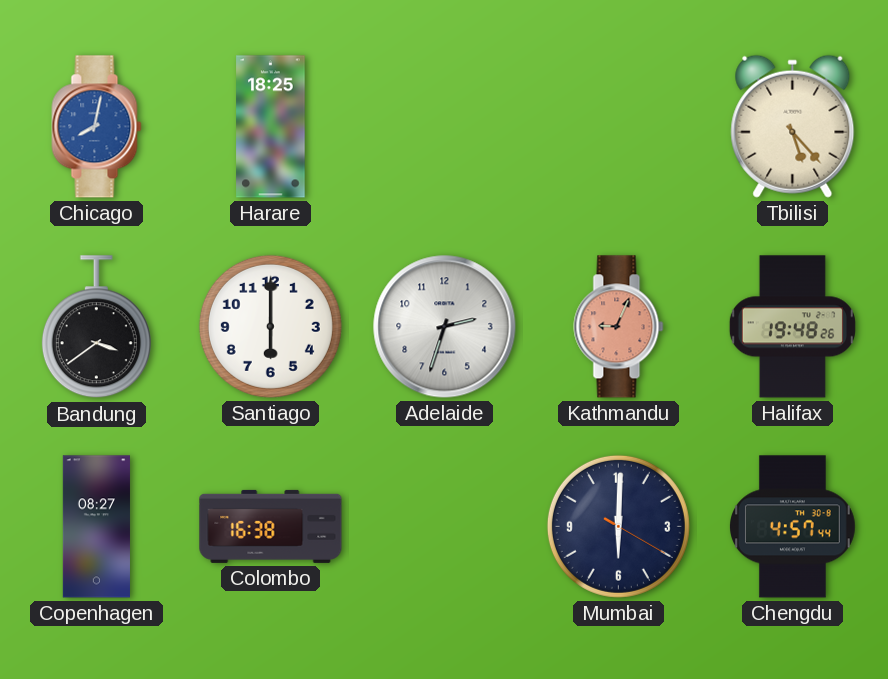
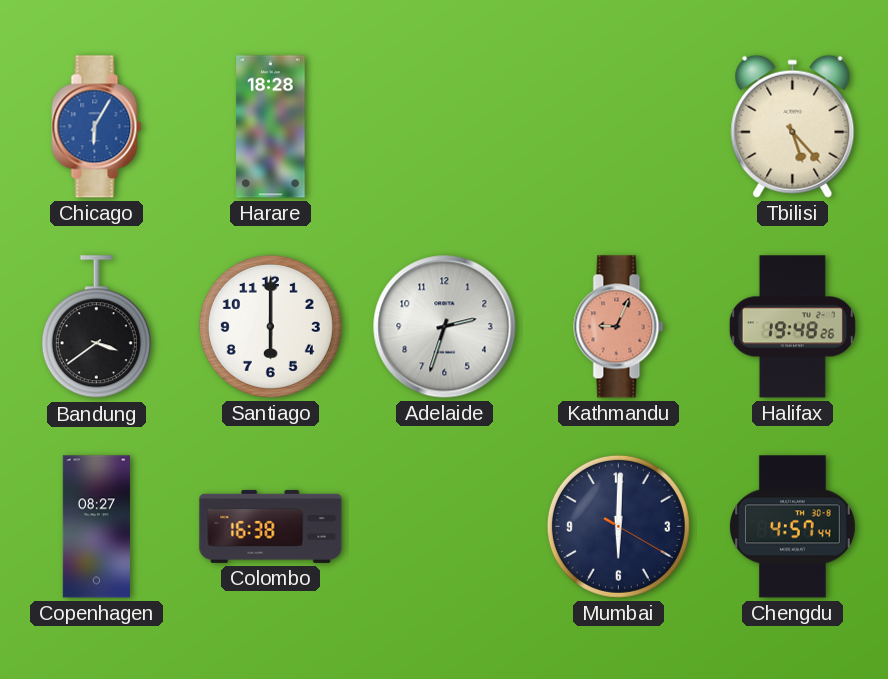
Chicago: 8:02 -> 6:05
Harare: 18:25 -> 18:28
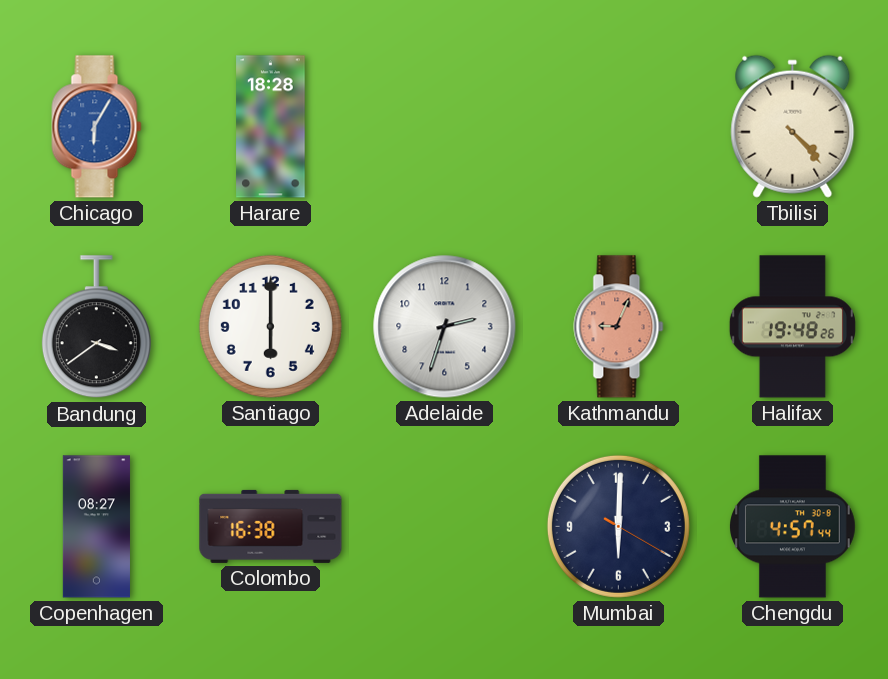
Tbilisi: 5:23 -> 4:23
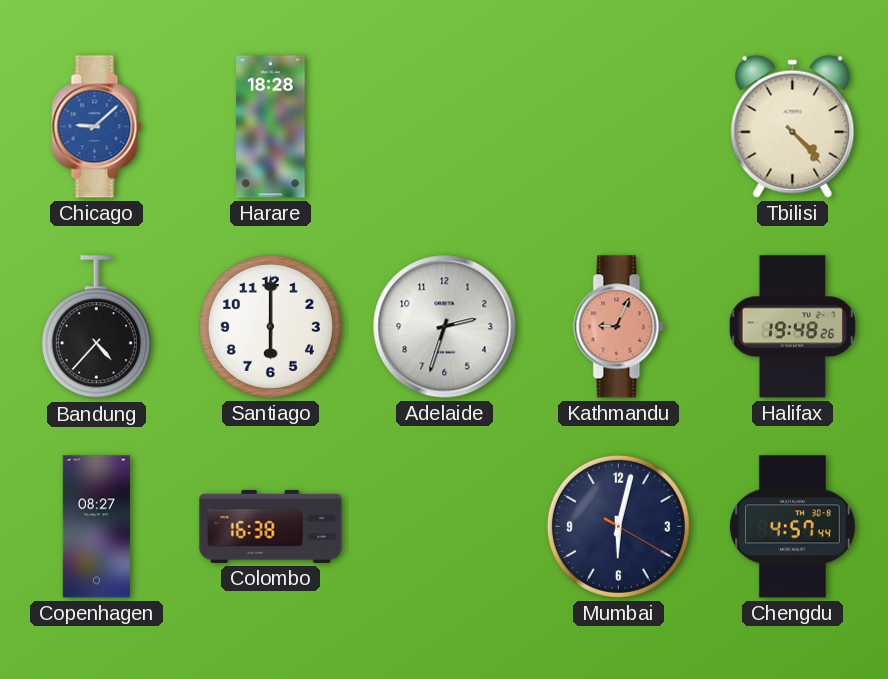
Chicago: 6:05 -> 9:08
Bandung: 3:39 -> 4:37
Mumbai: 6:00 -> 6:02
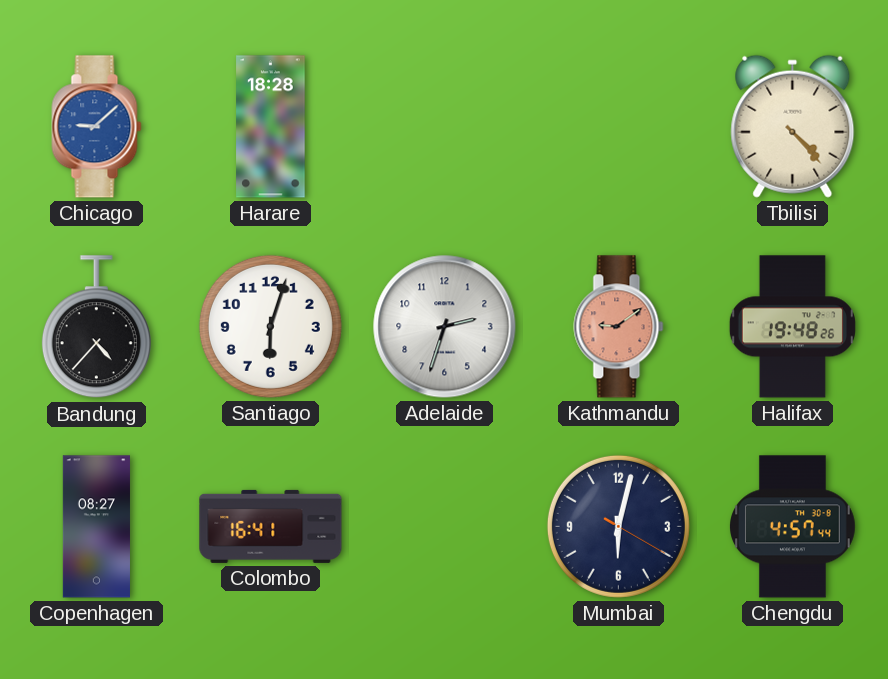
Santiago: 6:00 -> 6:03
Kathmandu: 9:04 -> 9:09
Colombo: 16:38 -> 16:41
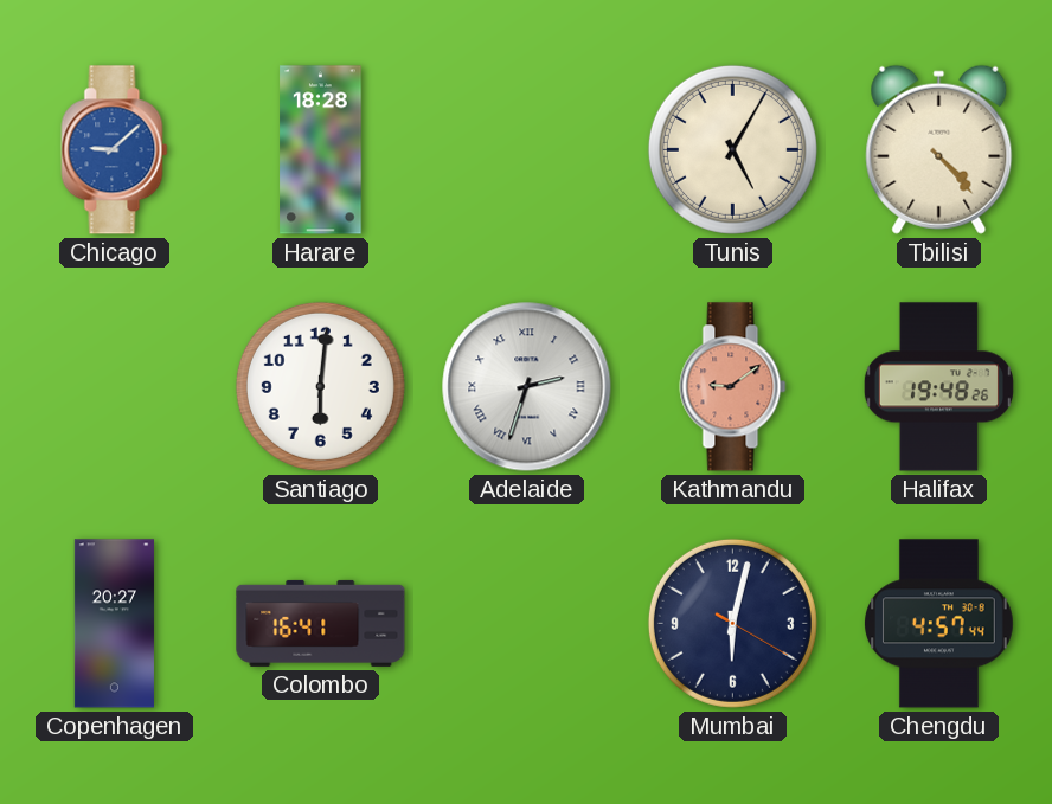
Tunis: none -> 5:05
Bandung: 4:37 -> none
Santiago: 6:03 -> 6:01
Adelaide numerals: Arabic -> Roman
Copenhagen: 08:27 -> 20:27
